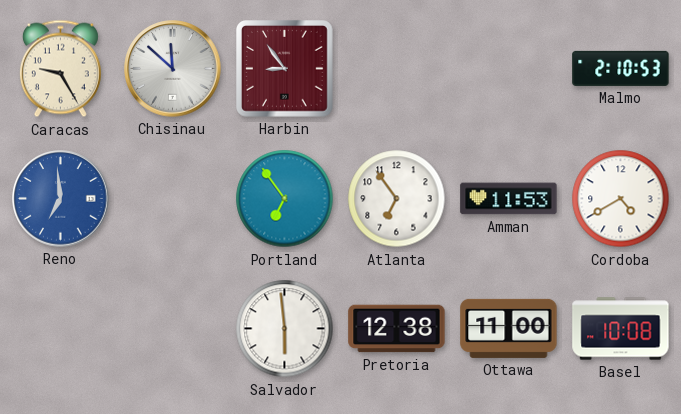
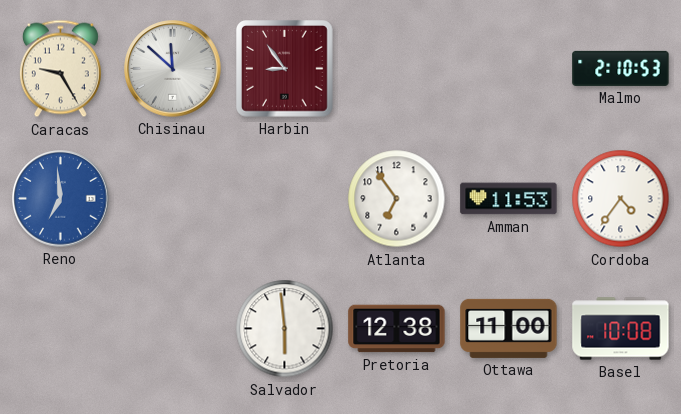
Portland: 6:54 -> none
Cordoba: 4:40 -> 4:36
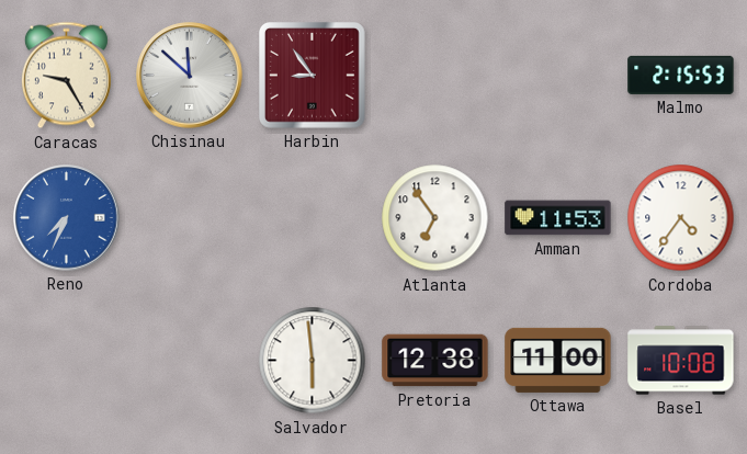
Malmo: 2:10 -> 2:15
Reno: 6:59 -> 7:34
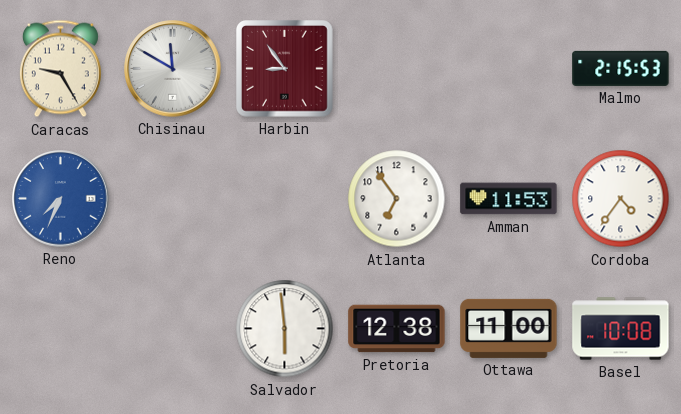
Chisinau: 11:52 -> 11:50
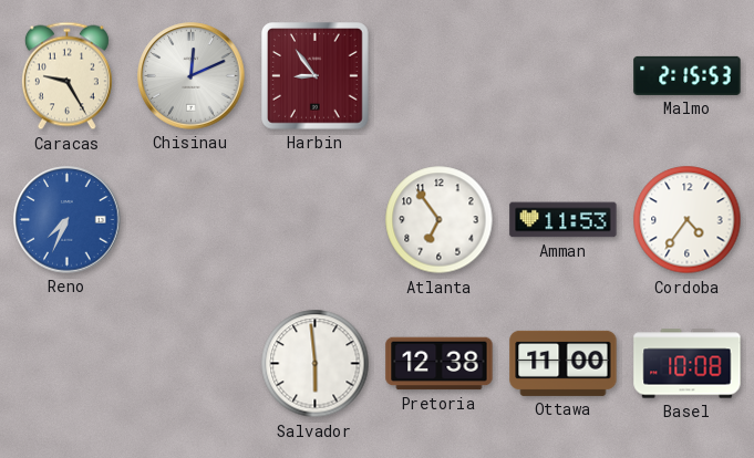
Chisinau: 11:50 -> 12:11
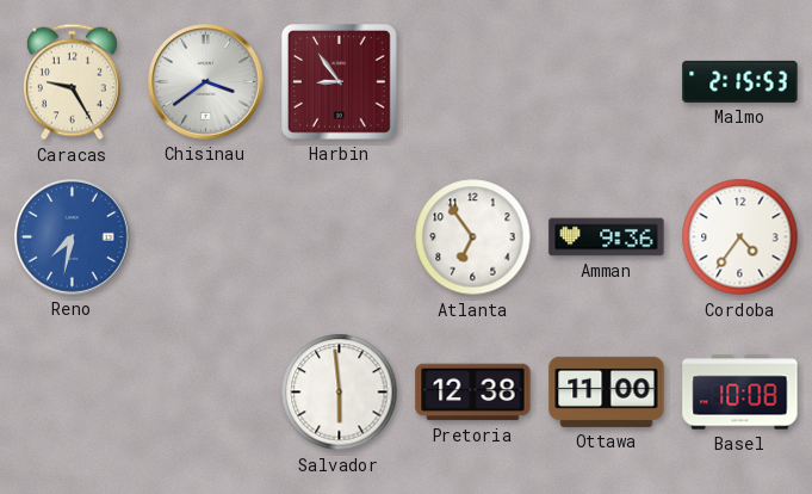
Chisinau: 12:11 -> 3:39
Reno: 7:34 -> 7:32
Amman: 11:53 -> 9:36
